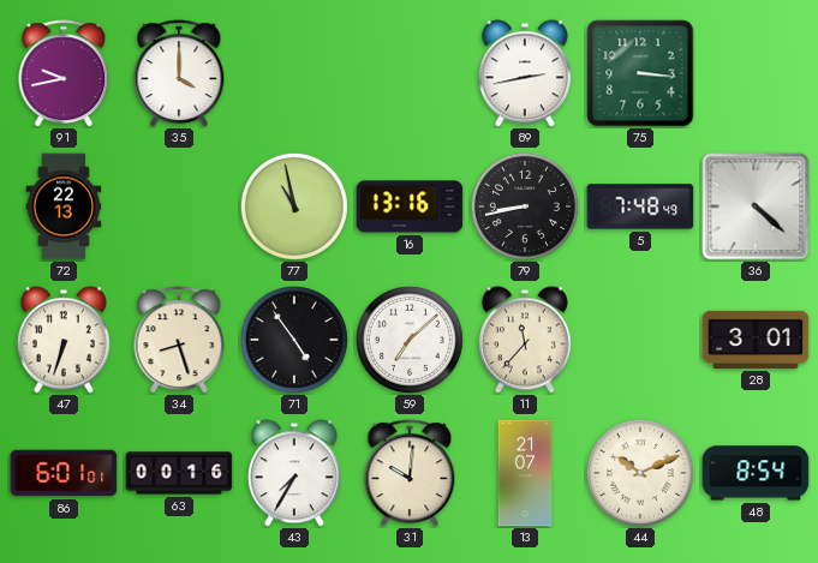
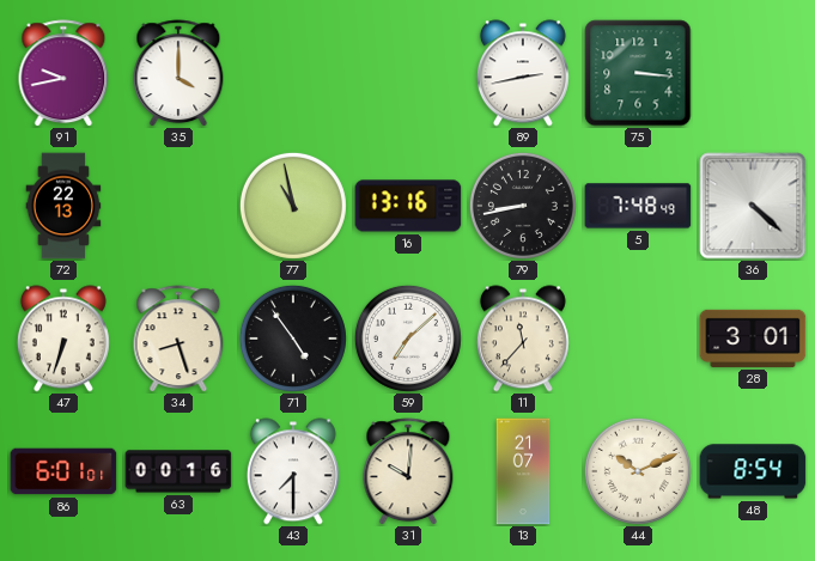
43: 7:35 -> 7:30
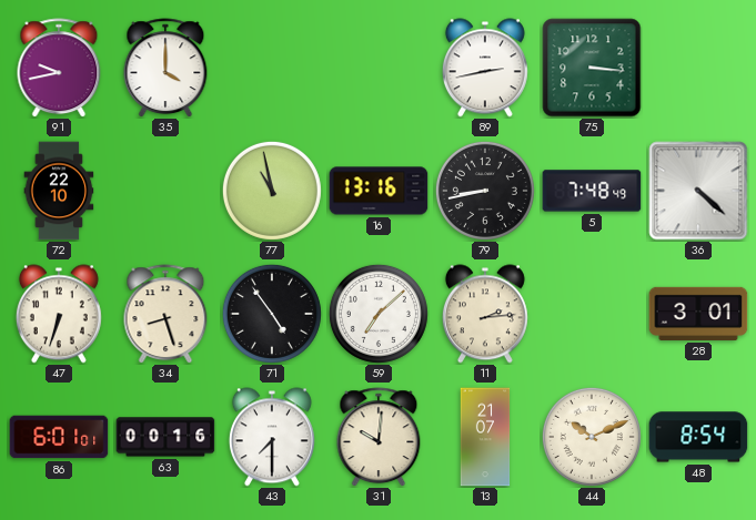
72: 22:13 -> 22:10
11: 11:37 -> 2:14
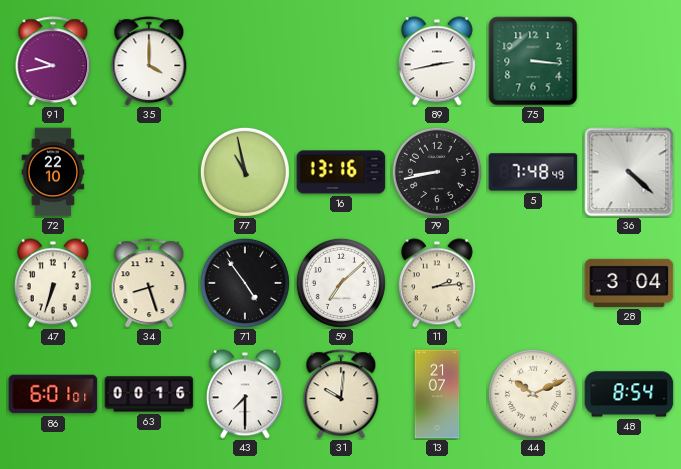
28: 3:01 -> 3:04
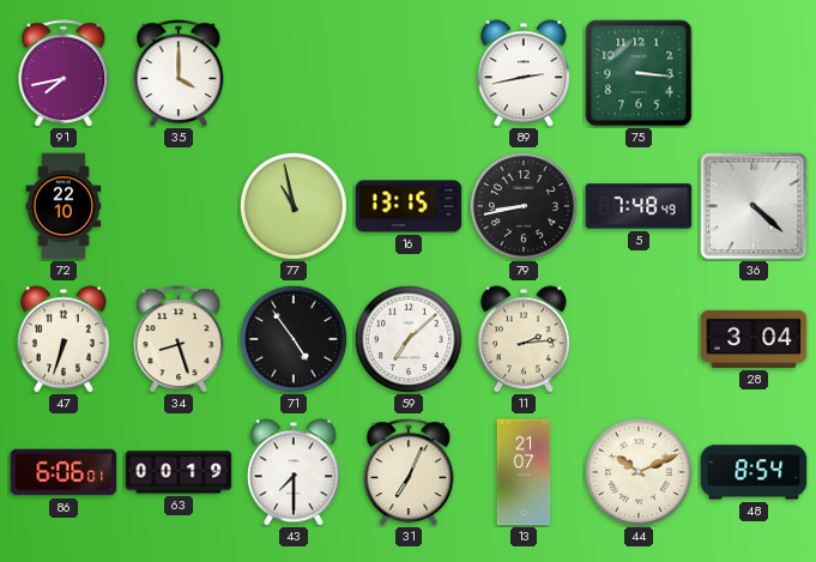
91: 9:43 -> 7:43
16: 13:16 -> 13:15
86: 6:01 -> 6:06
63: 00:16 -> 00:19
31: 10:01 -> 7:04
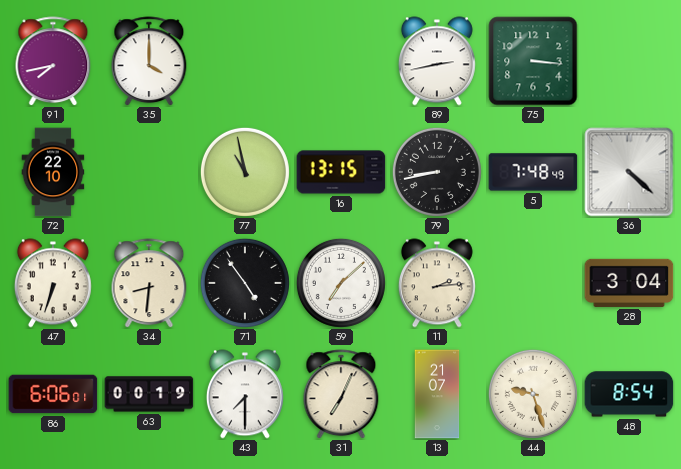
34: 8:27 -> 8:31
44: 10:11 -> 9:27
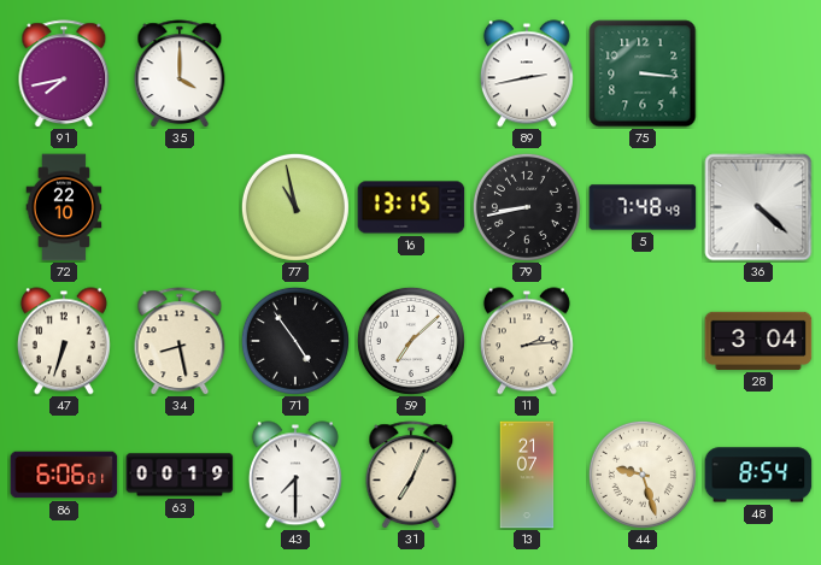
34: 8:31 -> 8:28
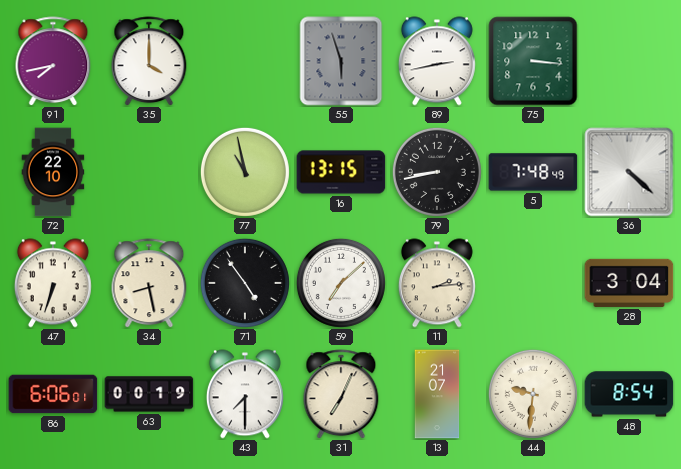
55: none -> 5:57
44: 9:27 -> 9:31
